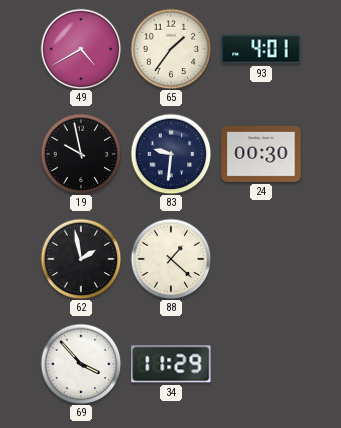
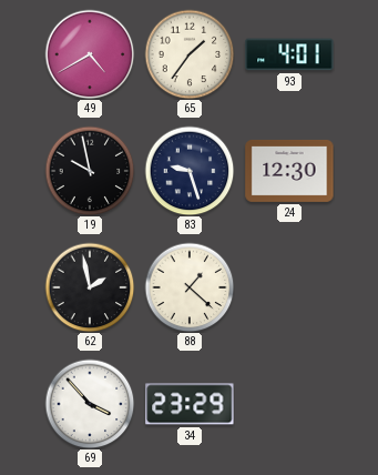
83: 9:31 -> 9:27
24: 00:30 -> 12:30
34: 11:29 -> 23:29
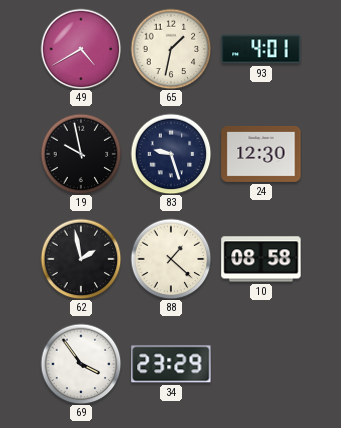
65: 1:36 -> 1:32
10: none -> 08:58
69: 3:53 -> 3:54
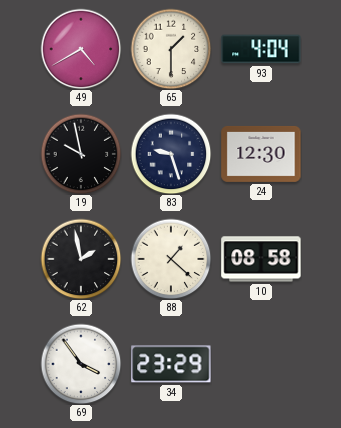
65: 1:32 -> 1:30
93: 4:01 -> 4:04
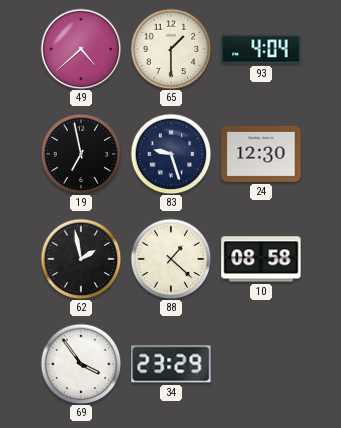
49: 4:40 -> 4:38
19: 9:58 -> 6:58
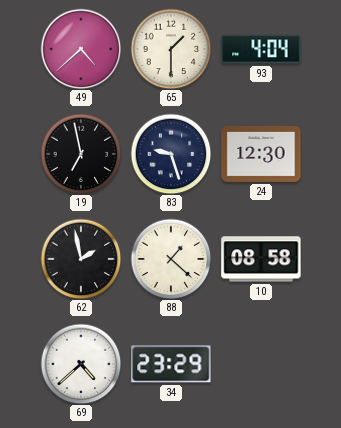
69: 3:54 -> 4:38
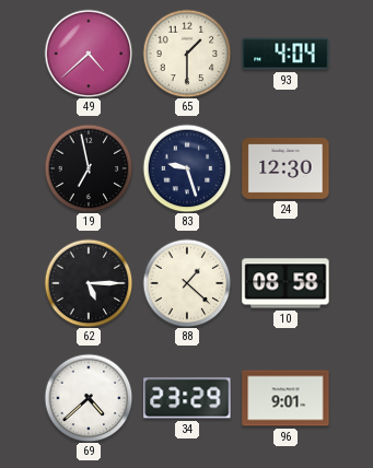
62: 1:58 -> 5:15
96: none -> 9:01
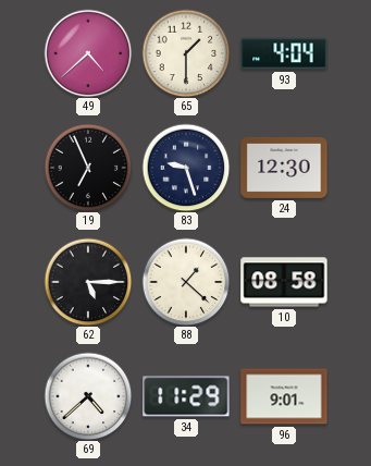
19: 6:58 -> 6:56
34: 23:29 -> 11:29
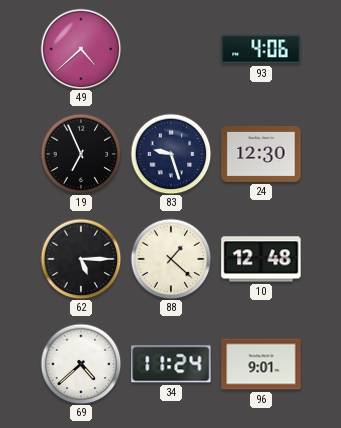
65: 1:30 -> none
93: 4:04 -> 4:06
10: 08:58 -> 12:48
34: 11:29 -> 11:24
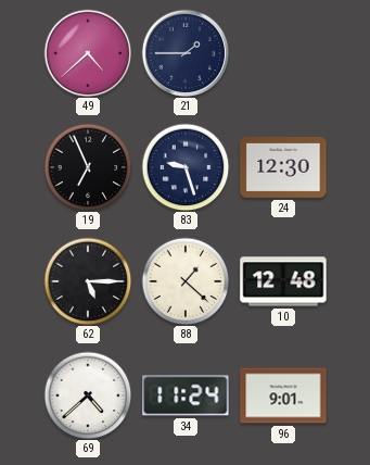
21: none -> 1:45
93: 4:06 -> none
